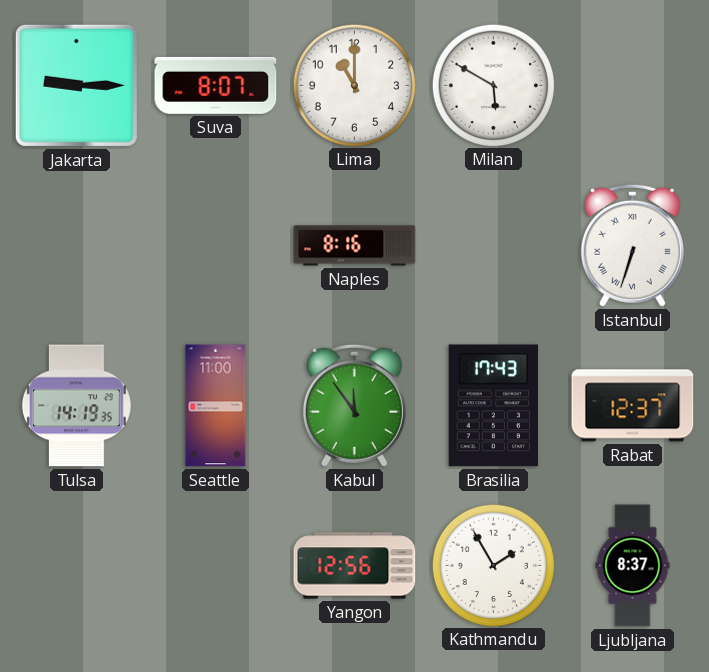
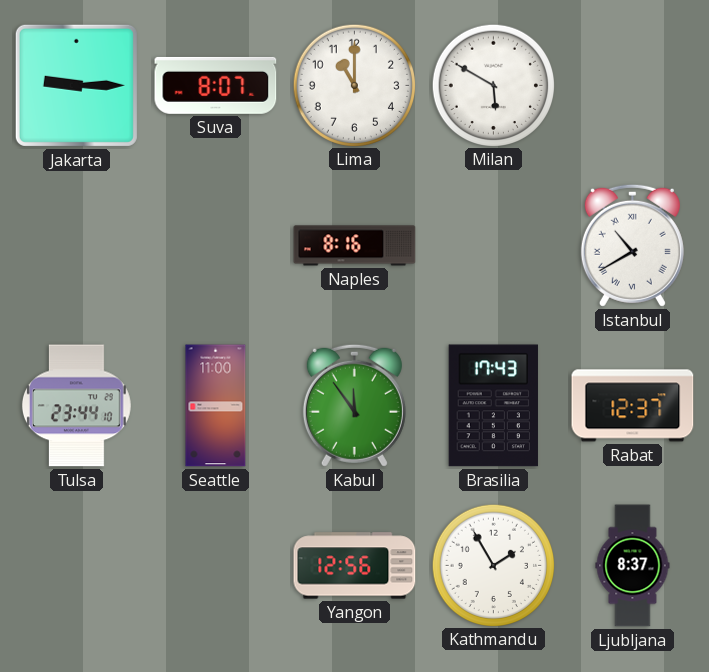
Istanbul: 6:33 -> 10:40
Tulsa: 14:19 -> 23:44
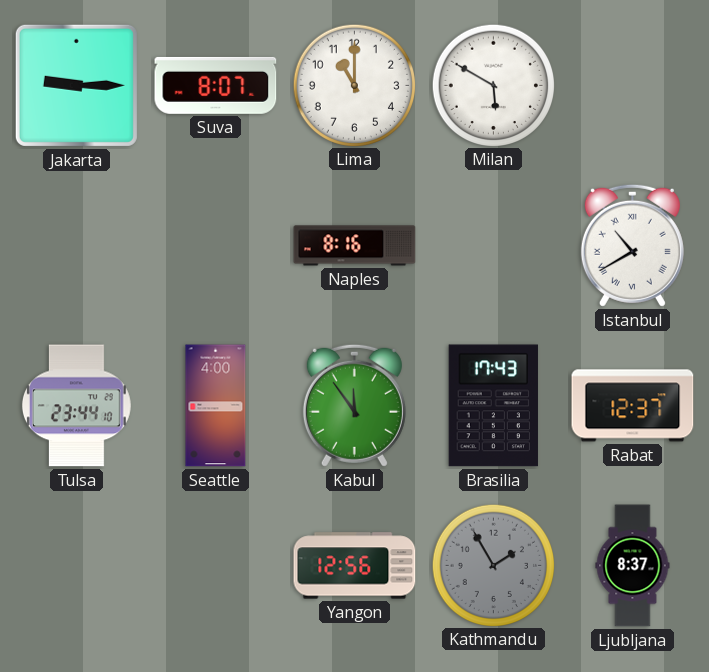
Seattle: 11:00 -> 4:00
Kathmandu dial: white -> grey
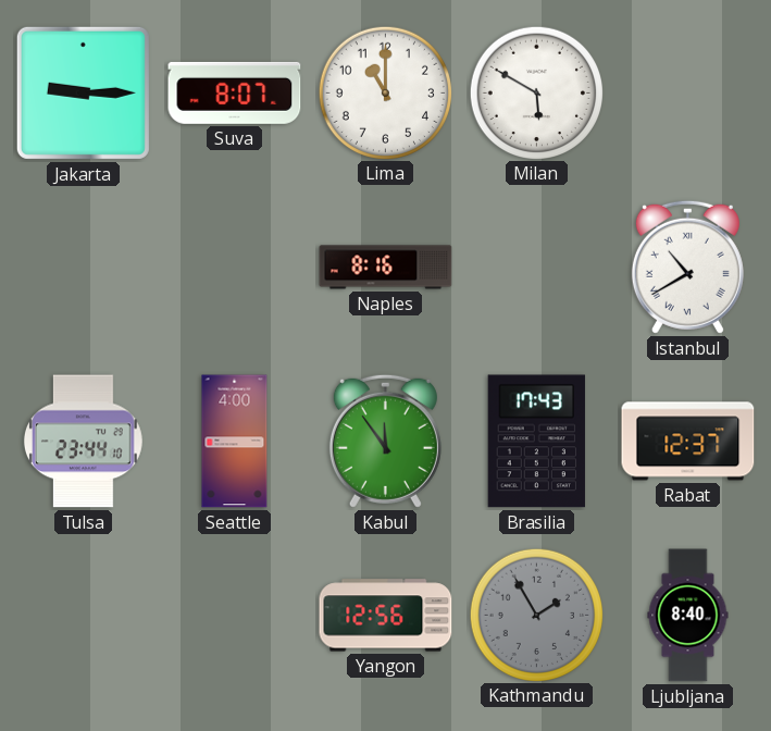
Ljubljana: 8:37 -> 8:40
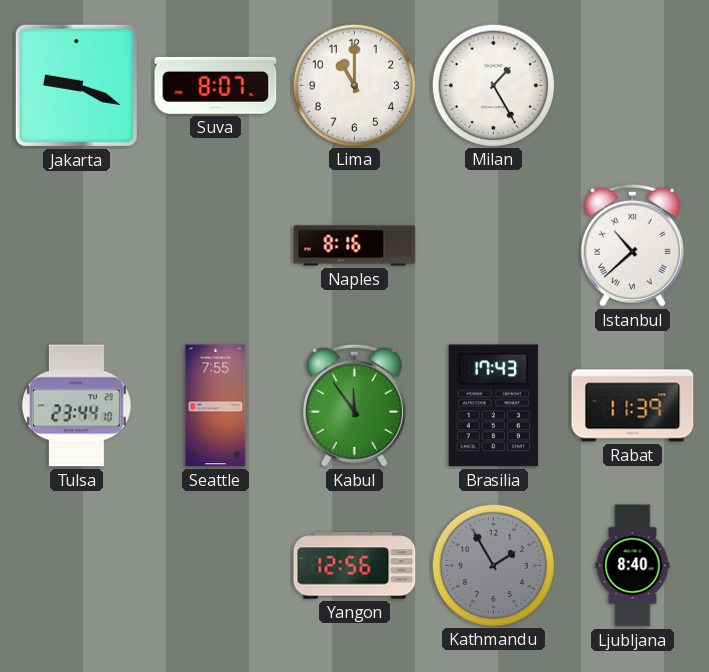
Jakarta: 9:15 -> 9:19
Milan: 5:50 -> 1:25
Istanbul: 10:40 -> 10:38
Seattle: 4:00 -> 7:55
Rabat: 12:37 -> 11:39
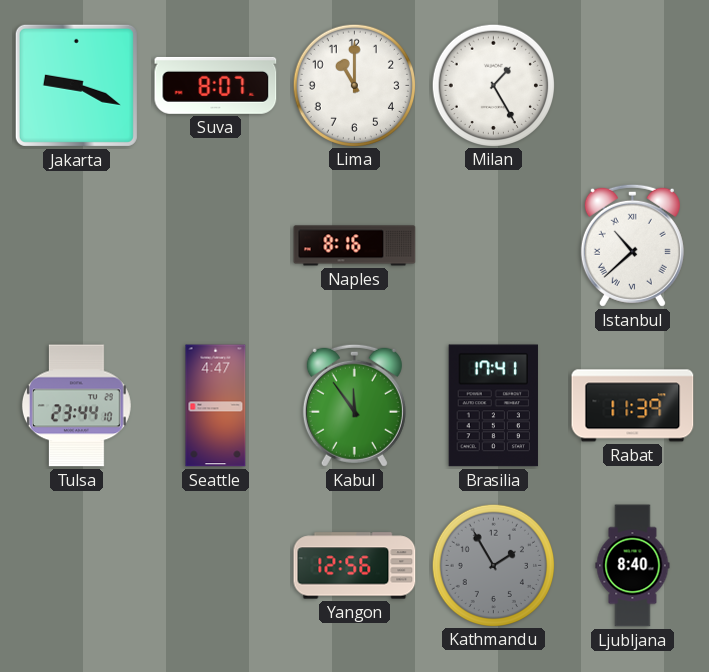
Seattle: 7:55 -> 4:47
Brasilia: 17:43 -> 17:41
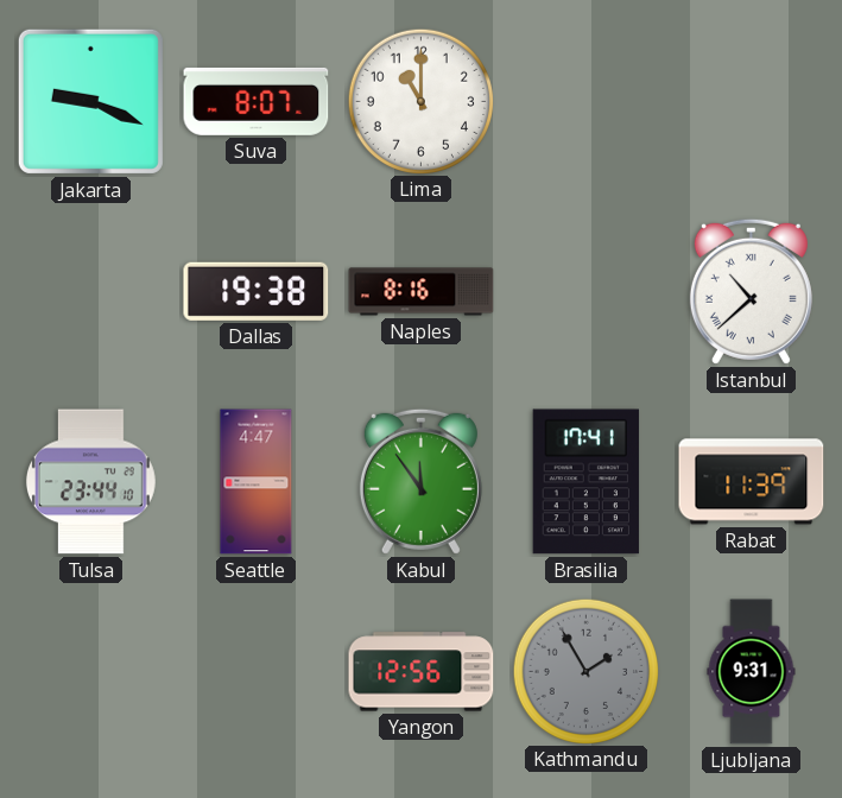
Milan: 1:25 -> none
Dallas: none -> 19:38
Ljubljana: 8:40 -> 9:31
